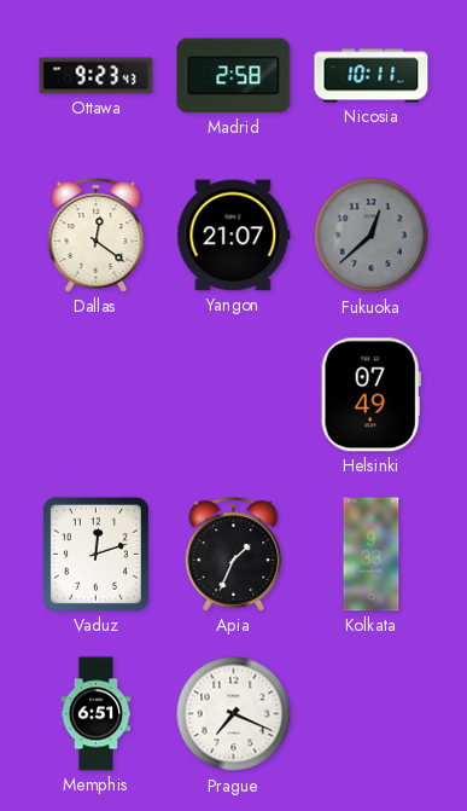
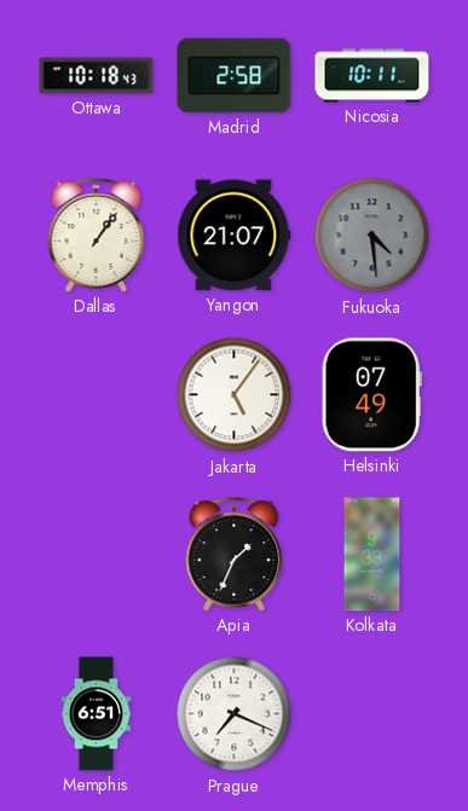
Ottawa: 9:23 -> 10:18
Dallas: 12:21 -> 1:06
Fukuoka: 12:38 -> 4:29
Jakarta: none -> 5:06
Vaduz: 12:12 -> none
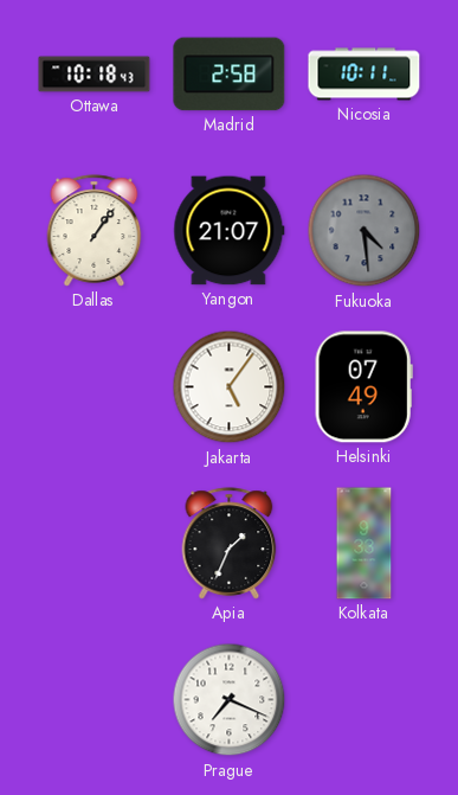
Memphis: 6:51 -> none
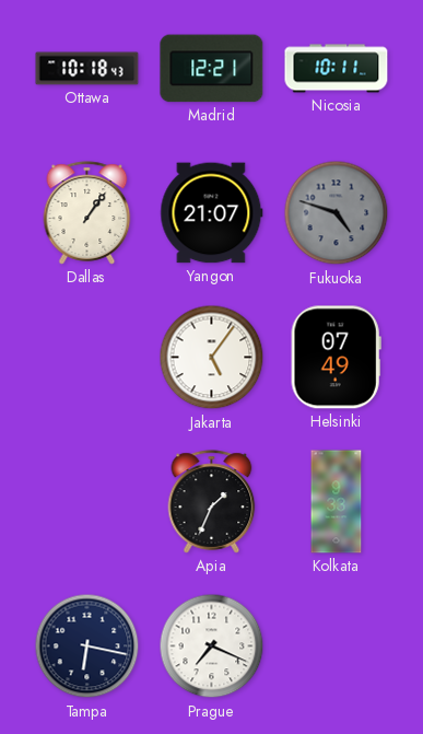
Madrid: 2:58 -> 12:21
Fukuoka: 4:29 -> 4:48
Tampa: none -> 6:17
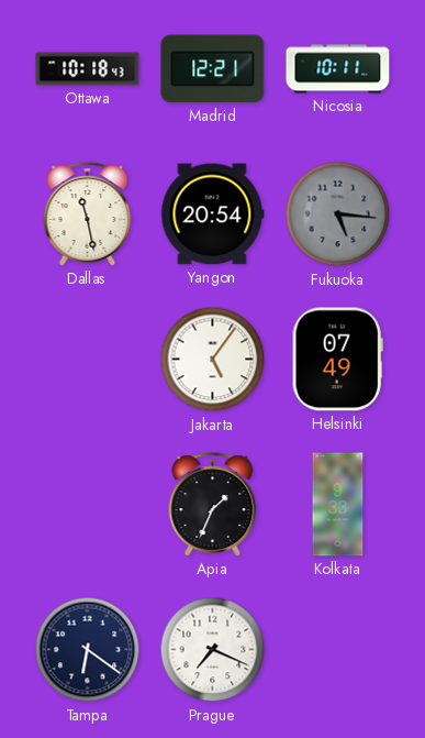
Dallas: 1:06 -> 11:28
Yangon: 21:07 -> 20:54
Fukuoka: 4:48 -> 5:16
Tampa: 6:17 -> 6:21
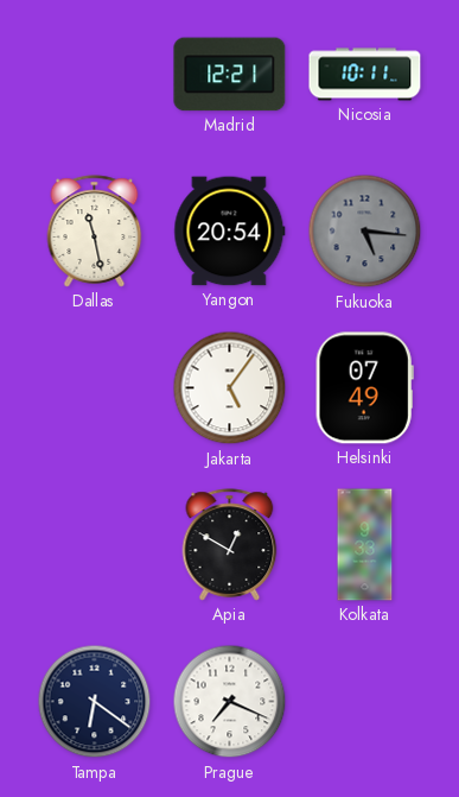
Ottawa: 10:18 -> none
Apia: 1:34 -> 12:50
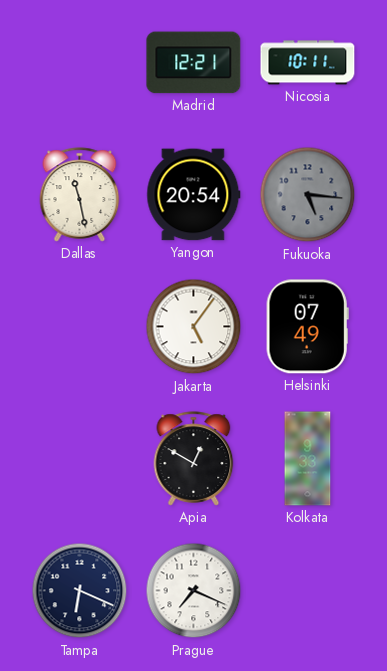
Tampa: 6:21 -> 6:19
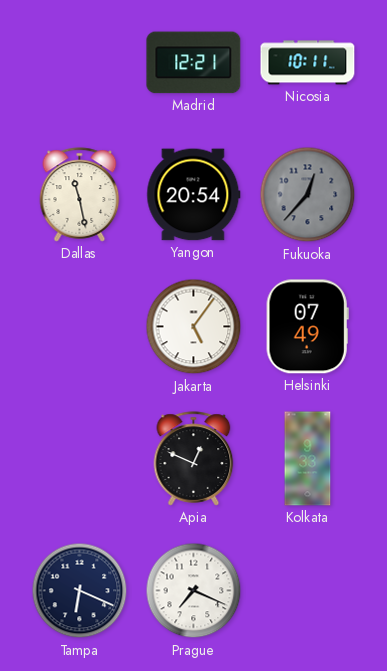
Fukuoka: 5:16 -> 12:37
Apia: 12:50 -> 12:49
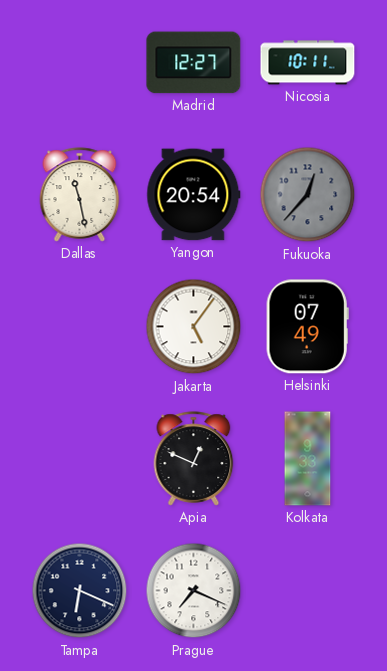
Madrid: 12:21 -> 12:27
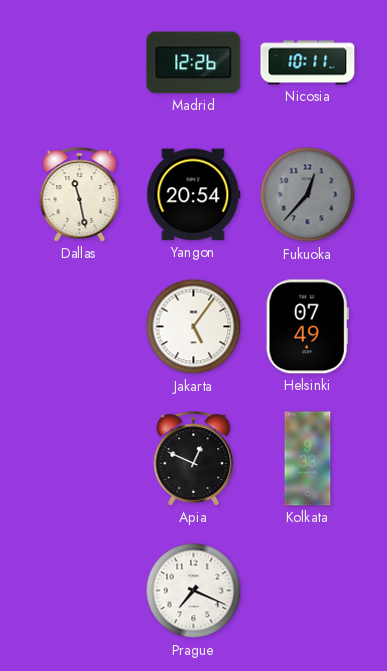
Madrid: 12:27 -> 12:26
Tampa: 6:19 -> none
